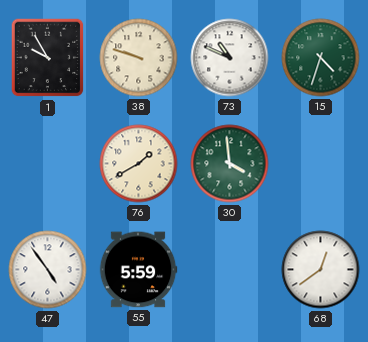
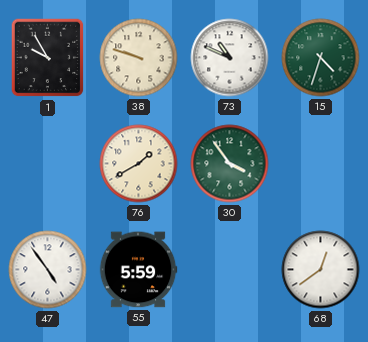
30: 3:59 -> 3:54
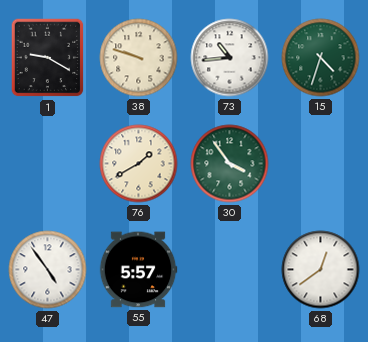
1: 9:55 -> 9:20
73: 10:49 -> 10:44
55: 5:59 -> 5:57
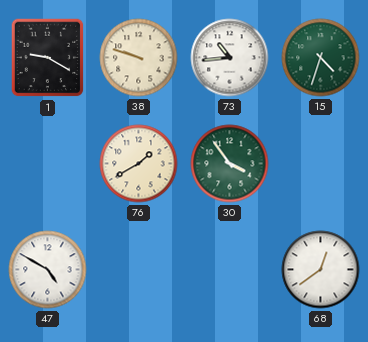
47: 4:54 -> 4:50
55: 5:57 -> none
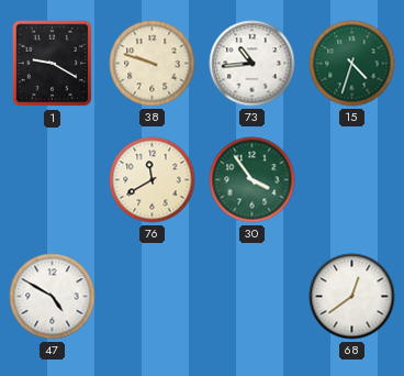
76: 1:40 -> 11:40
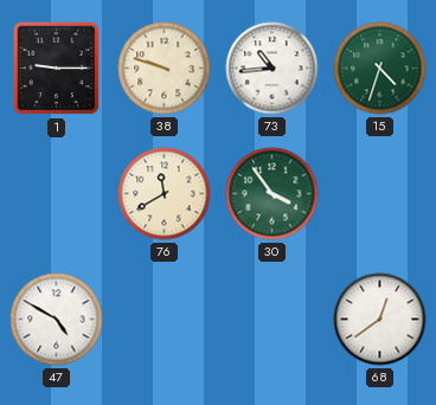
1: 9:20 -> 9:15
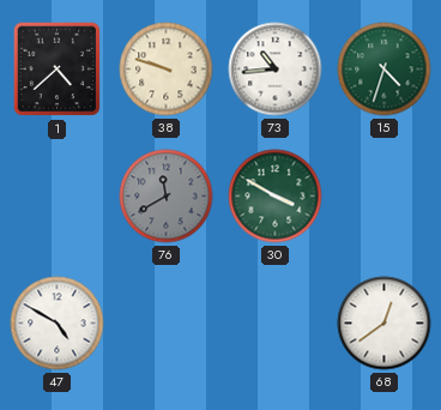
1: 9:15 -> 4:38
76 dial: cream -> grey
30: 3:54 -> 3:50
